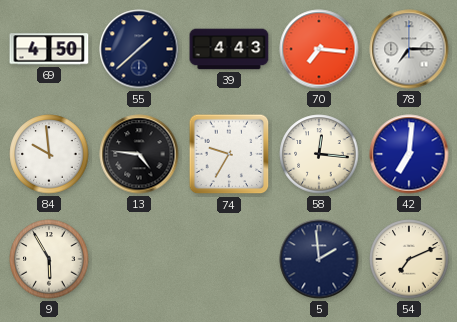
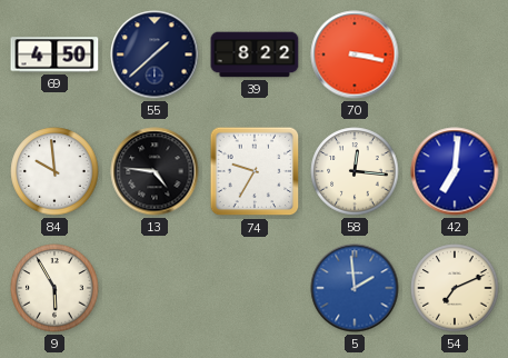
39: 4:43 -> 8:22
70: 7:16 -> 3:17
78: 7:15 -> none
5 dial: navy -> blue
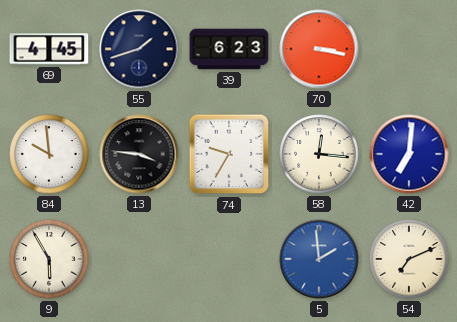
69: 4:50 -> 4:45
55: 1:38 -> 1:42
39: 8:22 -> 6:23
13: 4:46 -> 3:46
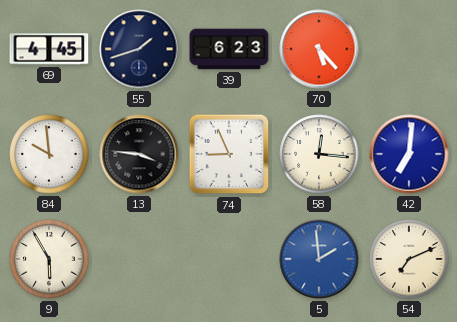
70: 3:17 -> 5:23
74: 9:35 -> 8:56
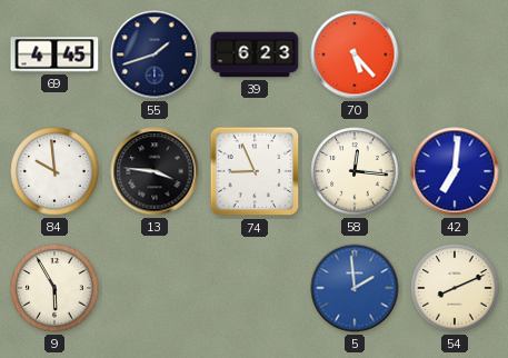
54: 7:11 -> 8:11
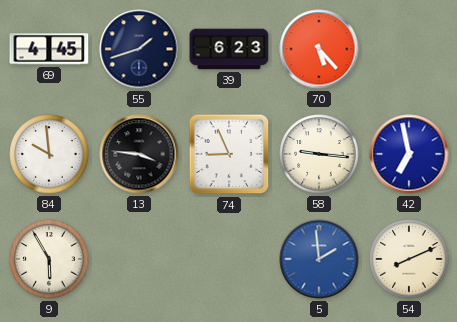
58: 12:16 -> 9:16
42: 7:01 -> 6:58
